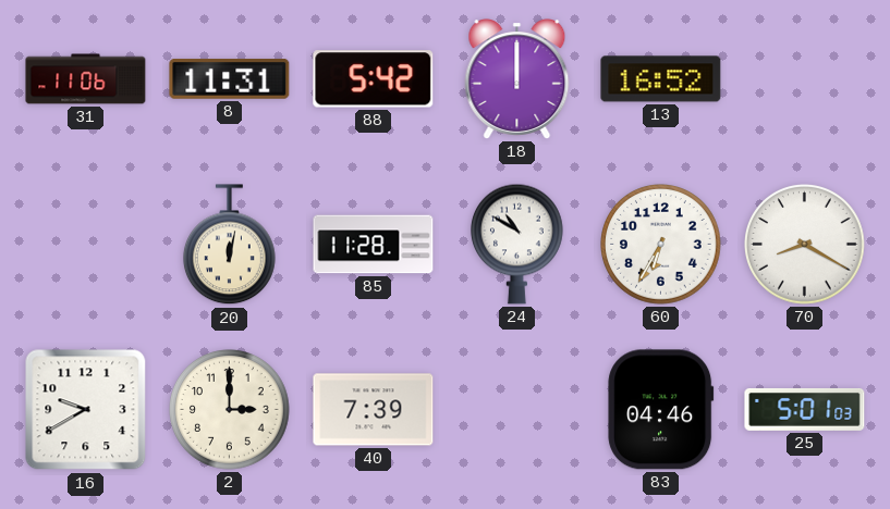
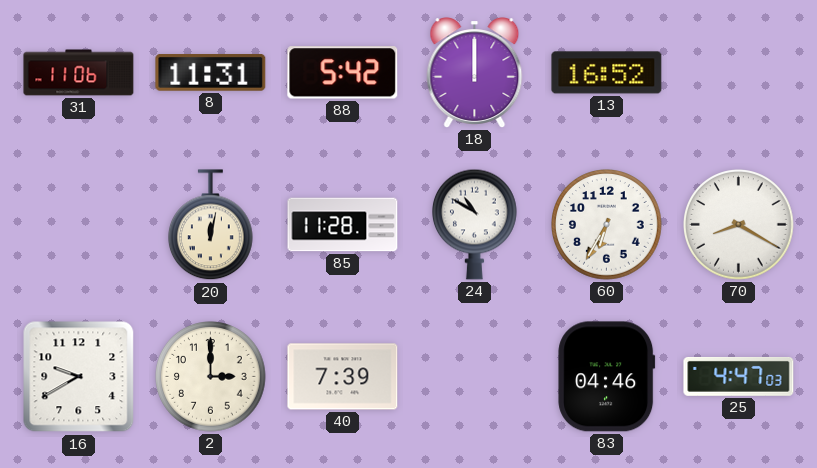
25: 5:01 -> 4:47
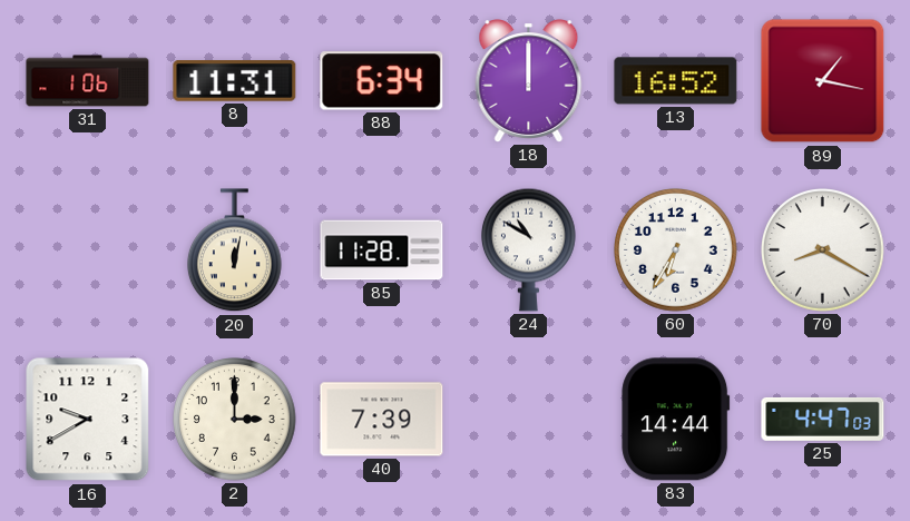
31: 11:06 -> 1:06
88: 5:42 -> 6:34
89: none -> 1:17
83: 04:46 -> 14:44
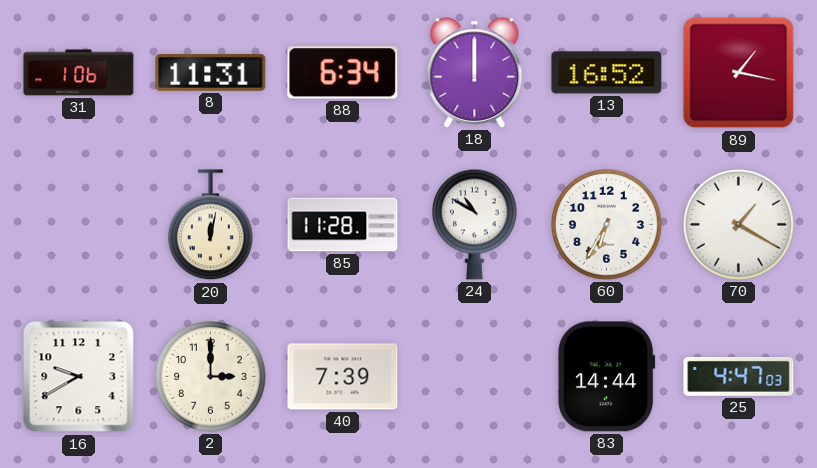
70: 8:20 -> 1:20
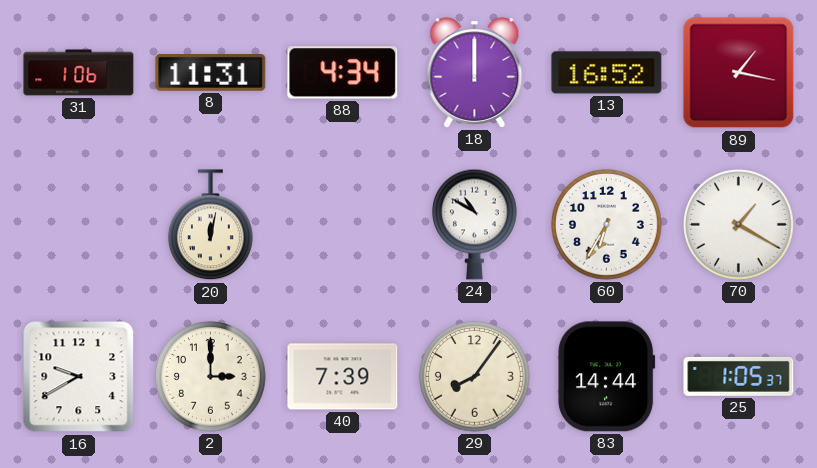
88: 6:34 -> 4:34
85: 11:28 -> none
29: none -> 8:06
25: 4:47 -> 1:05
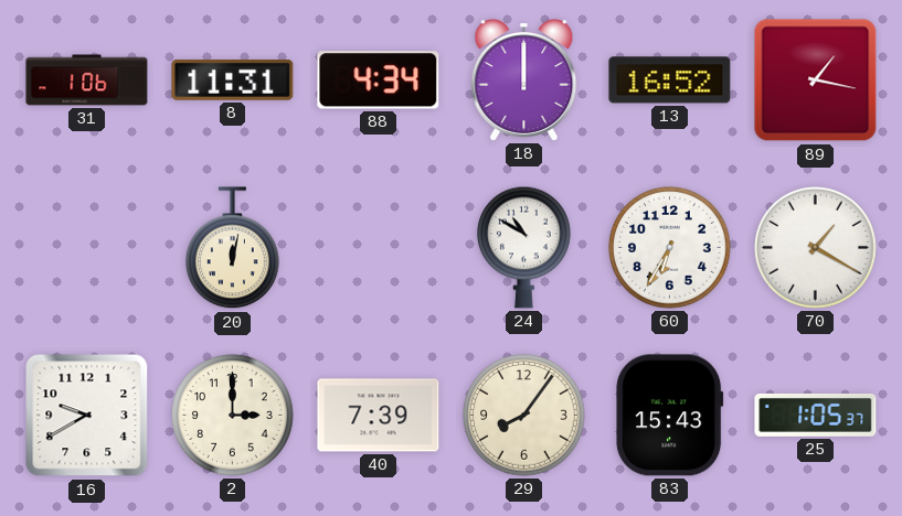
83: 14:44 -> 15:43
